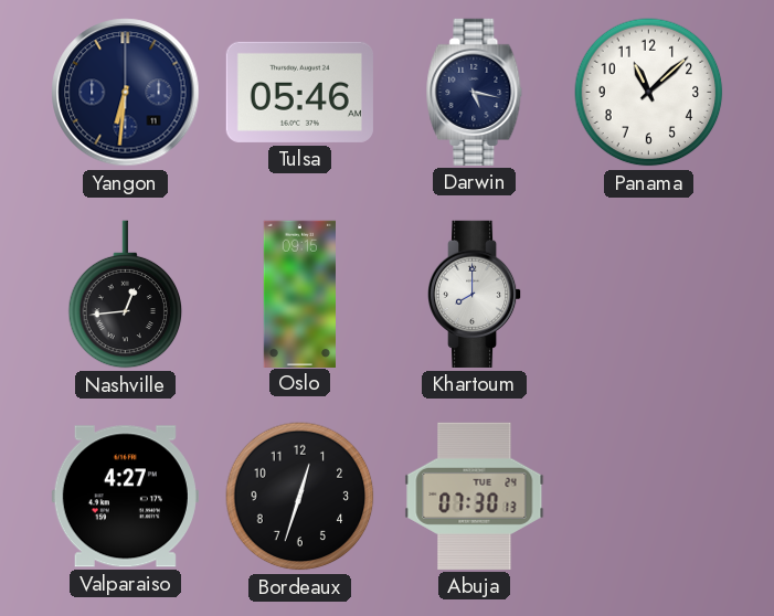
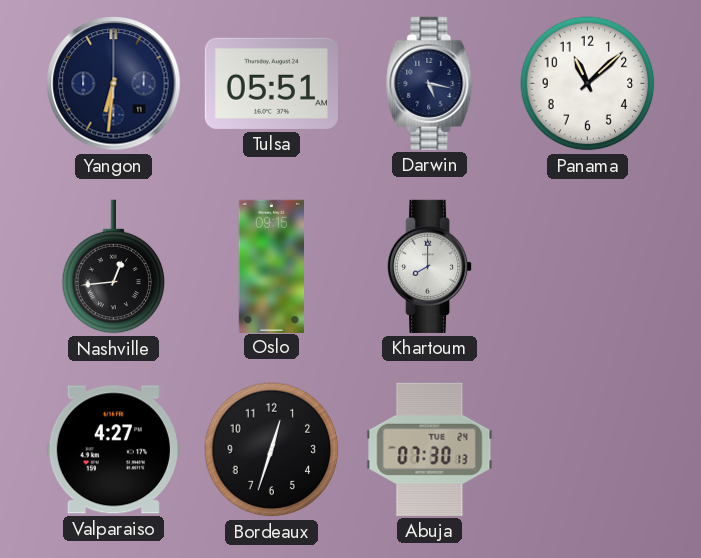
Tulsa: 05:46 -> 05:51
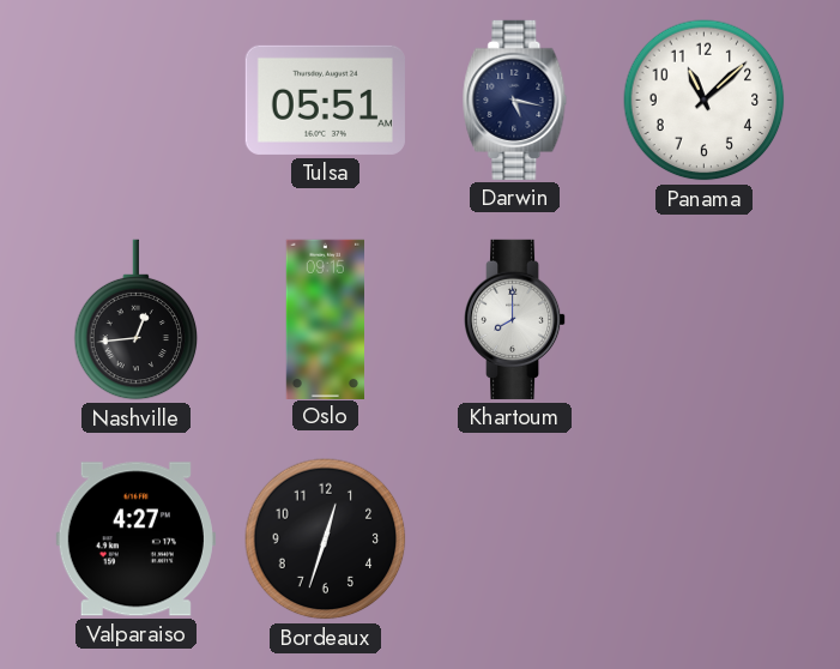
Yangon: 6:31 -> none
Abuja: 07:30 -> none
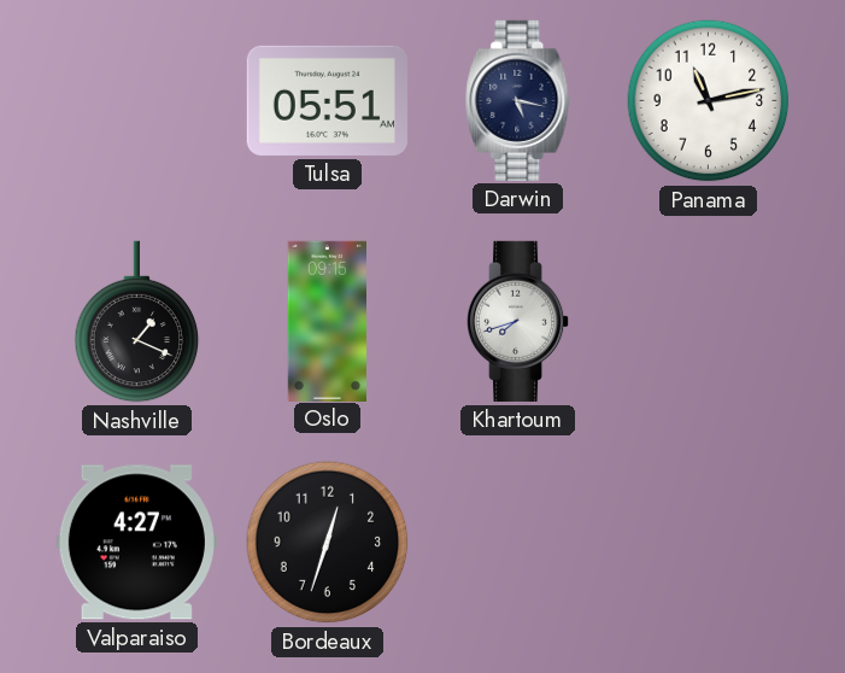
Panama: 11:08 -> 11:13
Nashville: 12:44 -> 1:19
Khartoum: 8:00 -> 7:42
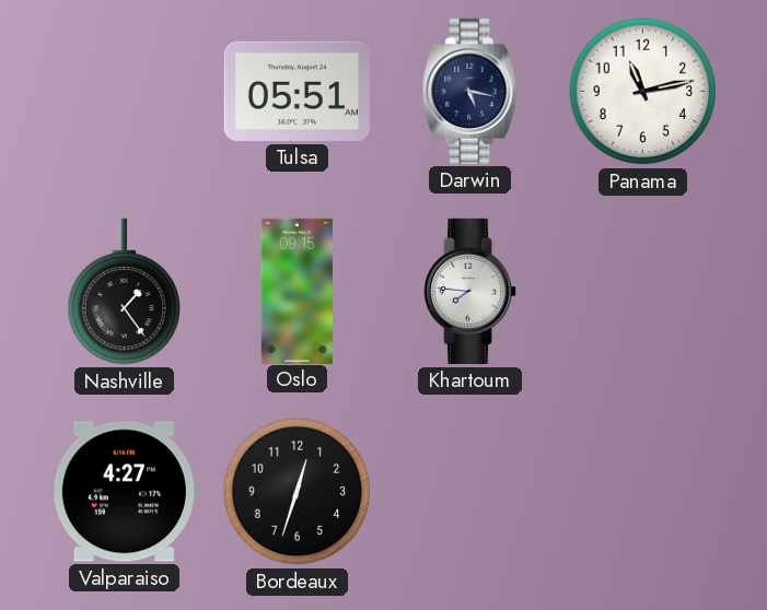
Nashville: 1:19 -> 1:24
Khartoum: 7:42 -> 7:46
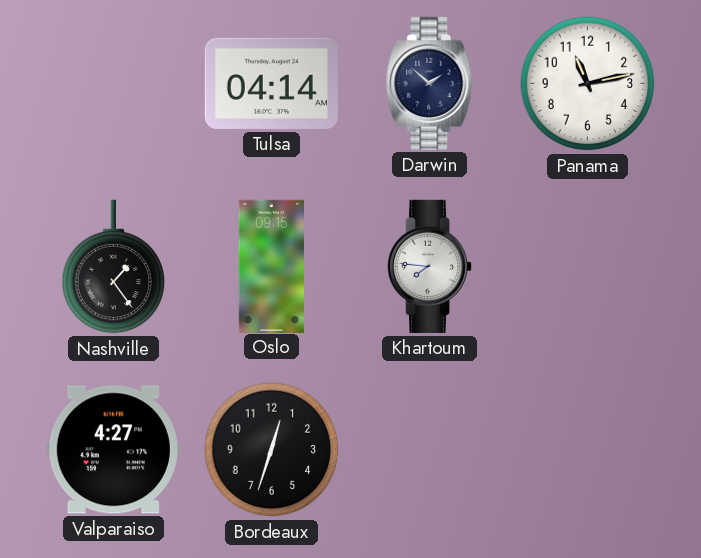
Tulsa: 05:51 -> 04:14
Darwin: 5:17 -> 1:52
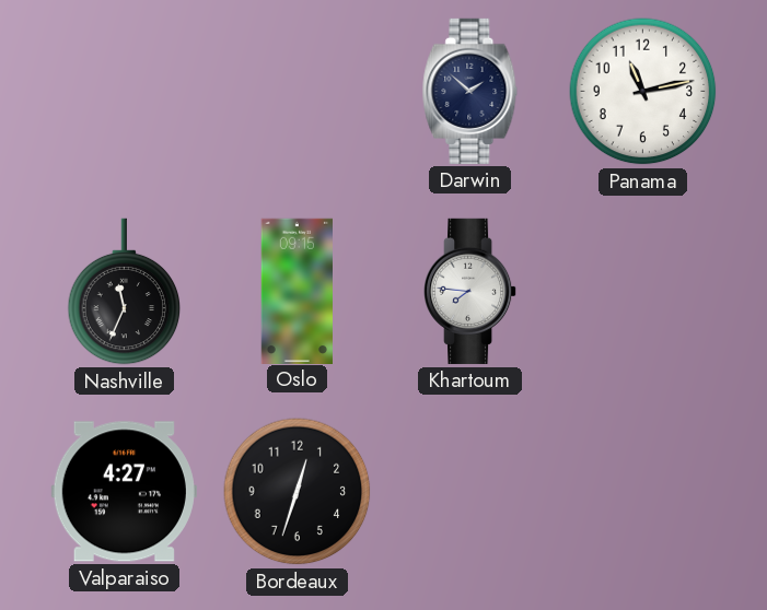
Tulsa: 04:14 -> none
Nashville: 1:24 -> 11:34
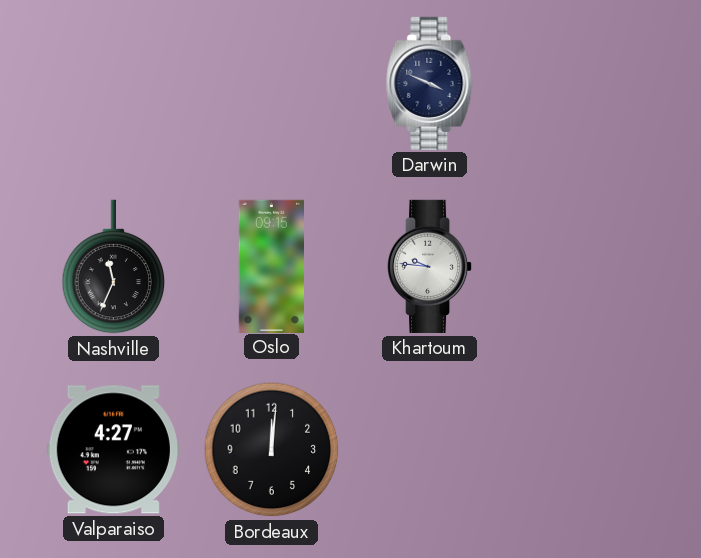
Darwin: 1:52 -> 3:49
Panama: 11:13 -> none
Khartoum: 7:46 -> 9:46
Bordeaux: 12:33 -> 12:01
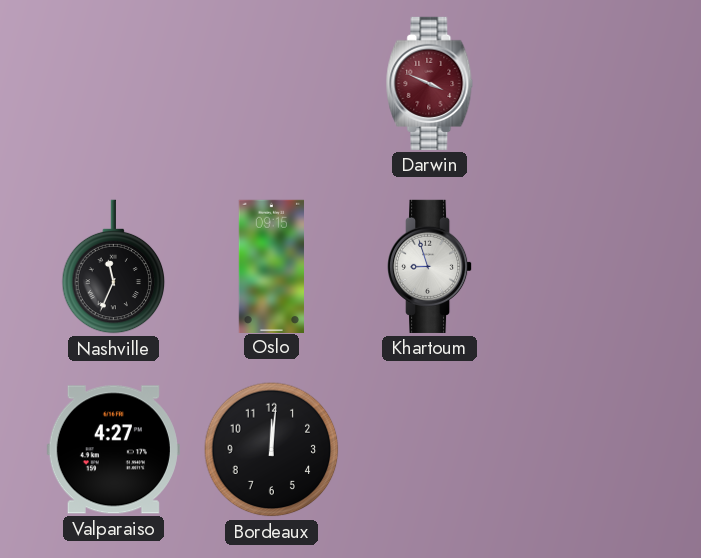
Darwin dial: navy -> burgundy
Khartoum: 9:46 -> 8:57
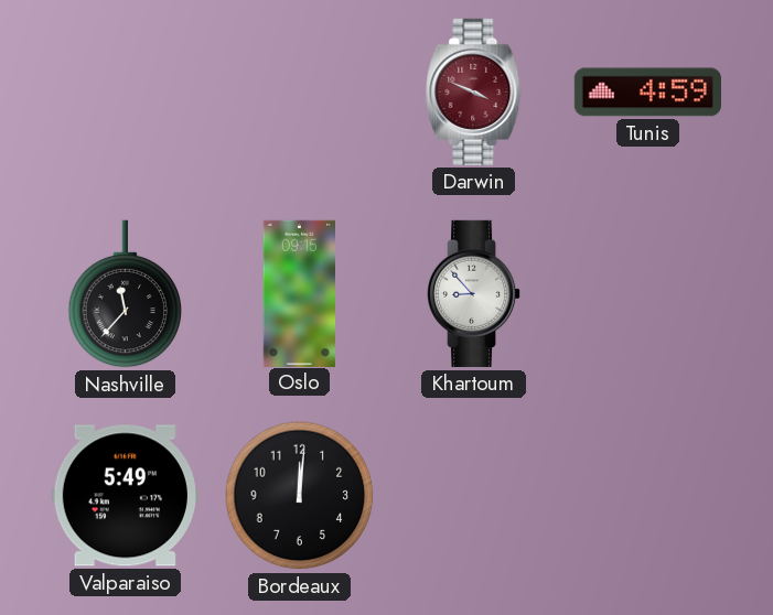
Tunis: none -> 4:59
Nashville: 11:34 -> 11:37
Khartoum: 8:57 -> 8:53
Valparaiso: 4:27 -> 5:49
